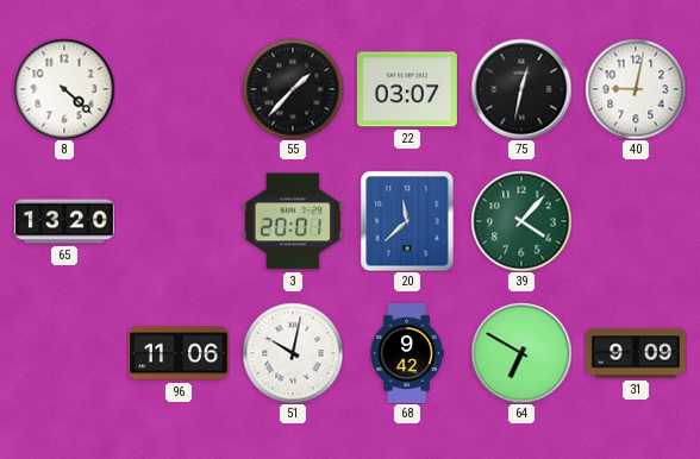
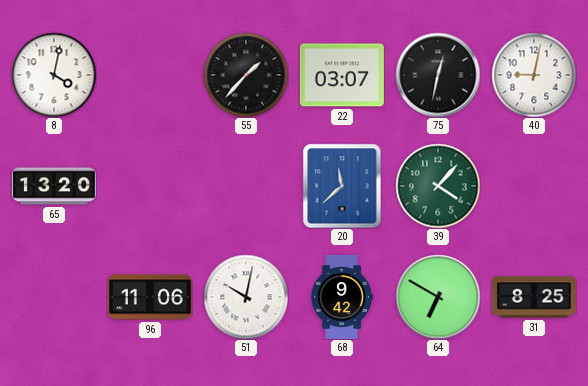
8: 4:22 -> 4:02
3: 20:01 -> none
31: 9:09 -> 8:25
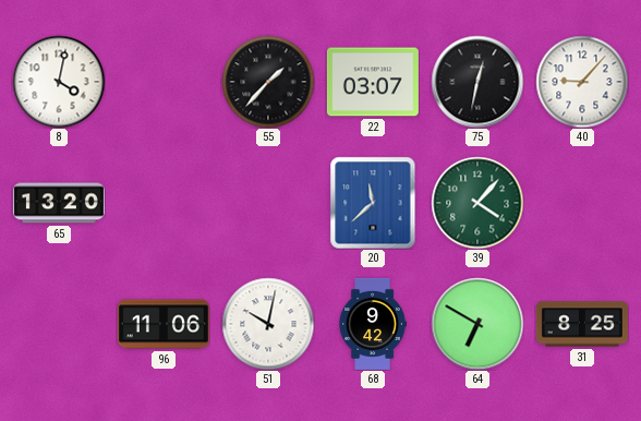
40: 9:02 -> 9:07
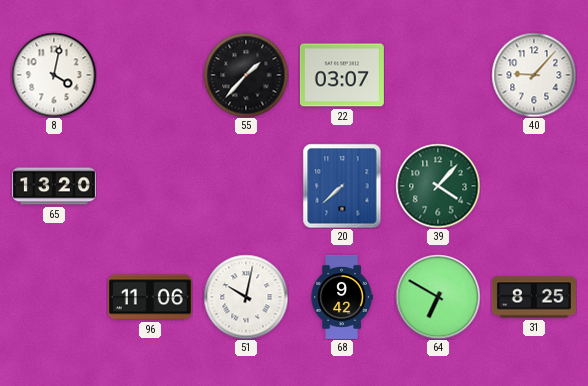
75: 12:32 -> none
20: 11:38 -> 7:38
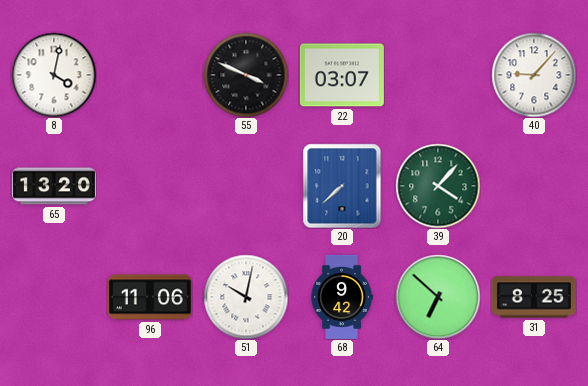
55: 1:37 -> 3:49
64: 6:50 -> 6:52
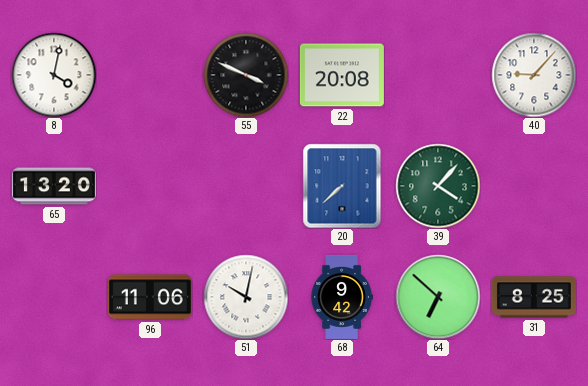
22: 03:07 -> 20:08
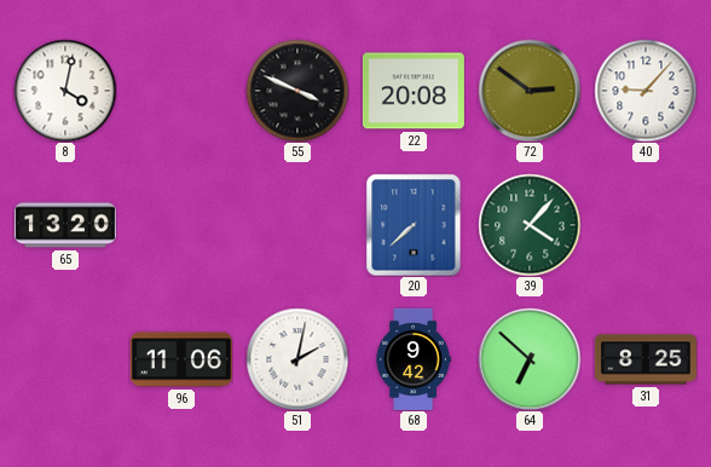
72: none -> 2:51
51: 10:02 -> 2:02
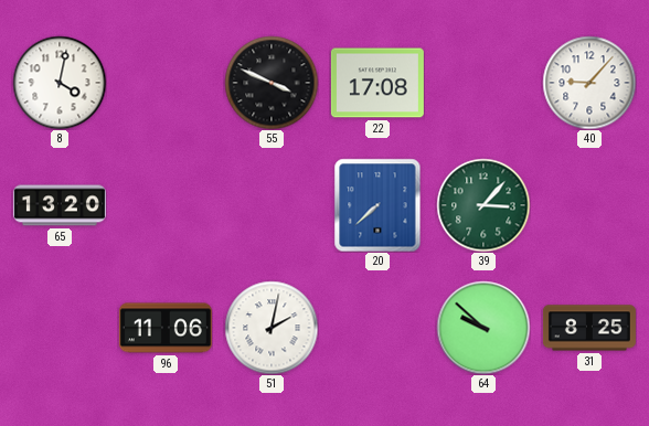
22: 20:08 -> 17:08
72: 2:51 -> none
39: 4:07 -> 3:07
68: 9:42 -> none
64: 6:52 -> 9:52
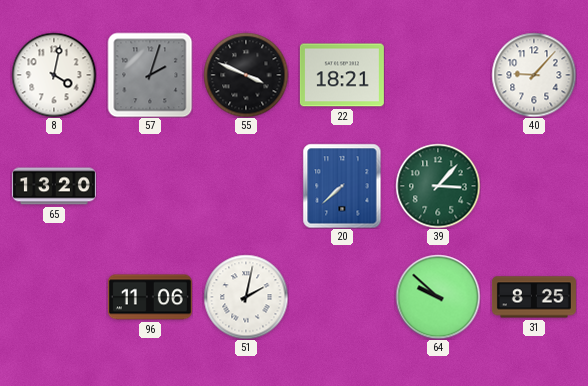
57: none -> 2:03
22: 17:08 -> 18:21
